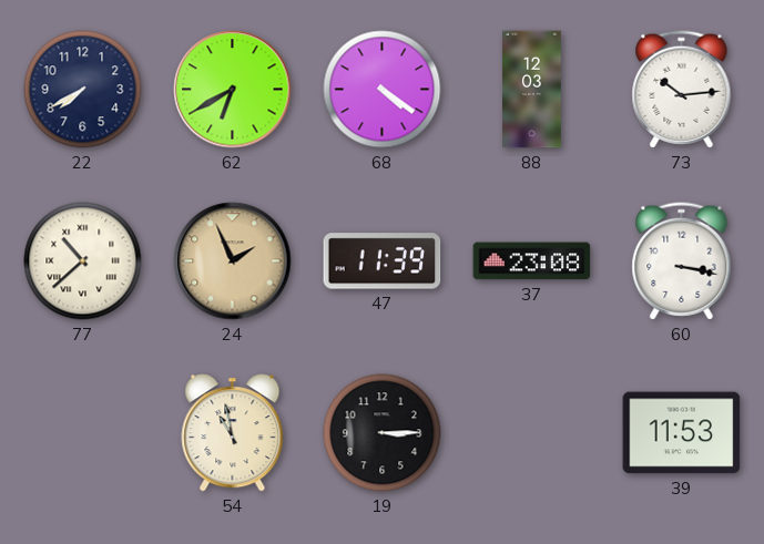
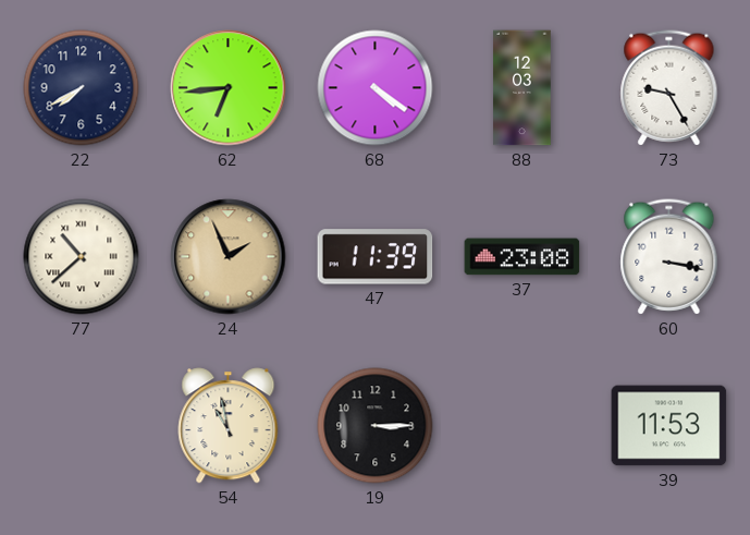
62: 6:40 -> 6:44
73: 10:14 -> 9:25
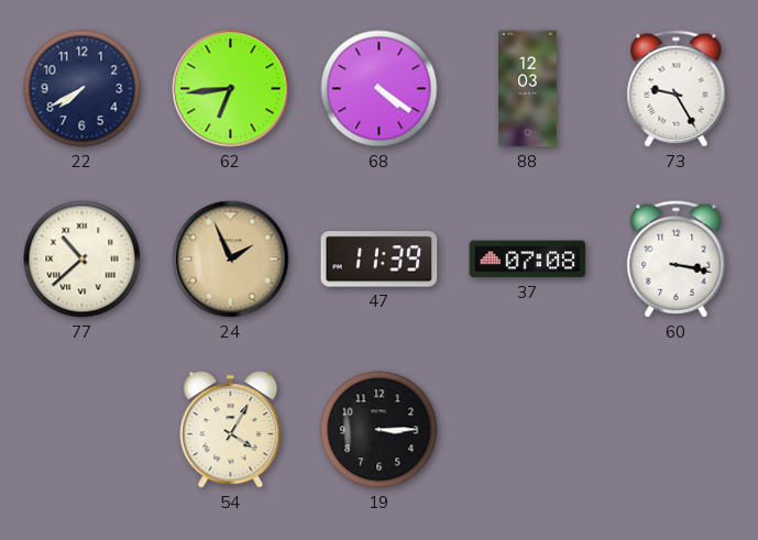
37: 23:08 -> 07:08
54: 10:58 -> 4:05
39: 11:53 -> none
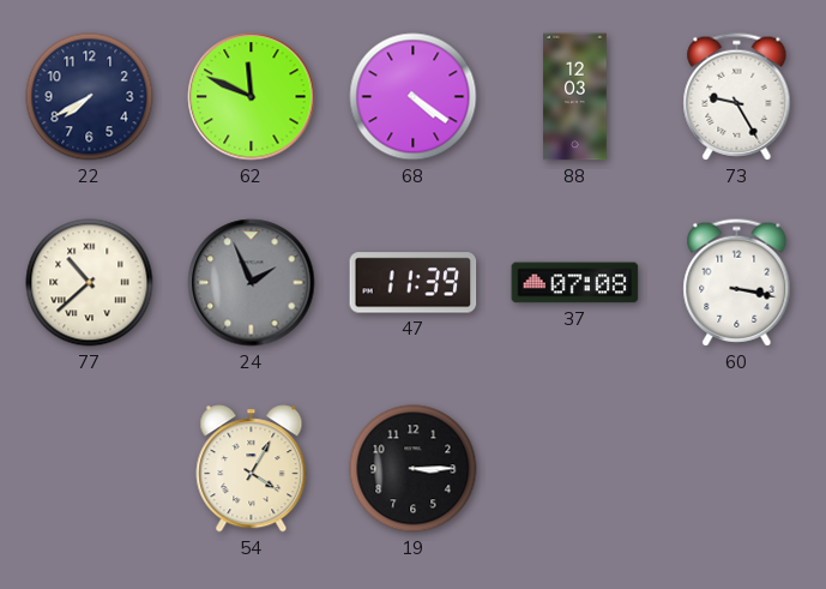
62: 6:44 -> 11:49
24 dial: champagne -> grey
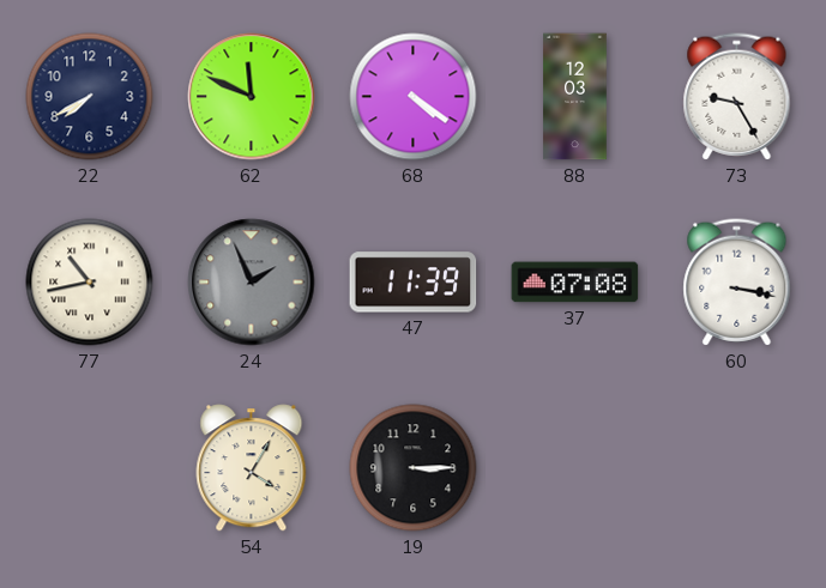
77: 10:38 -> 10:43
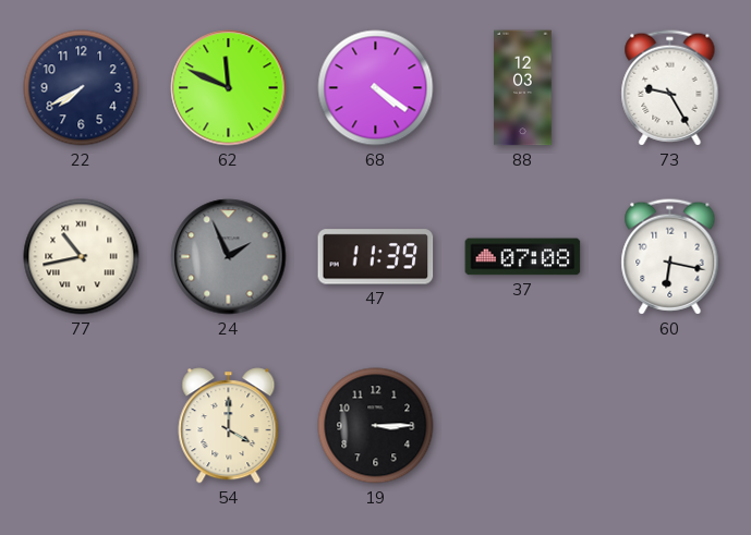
60: 3:17 -> 6:17
54: 4:05 -> 4:00
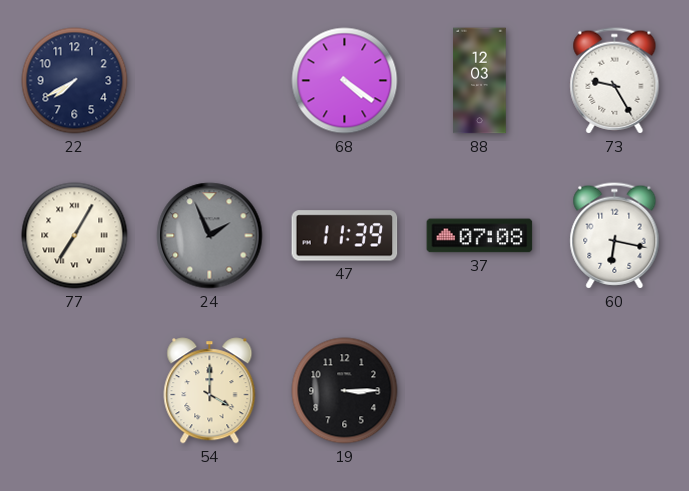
62: 11:49 -> none
77: 10:43 -> 7:05
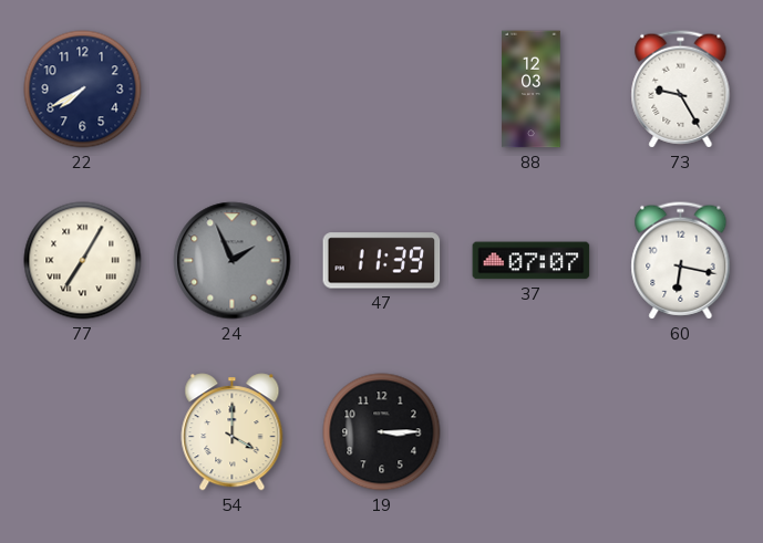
68: 4:21 -> none
37: 07:08 -> 07:07
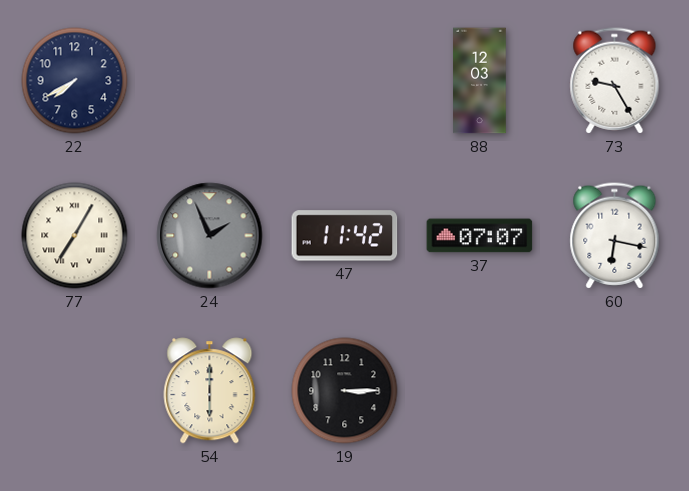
47: 11:39 -> 11:42
54: 4:00 -> 6:00
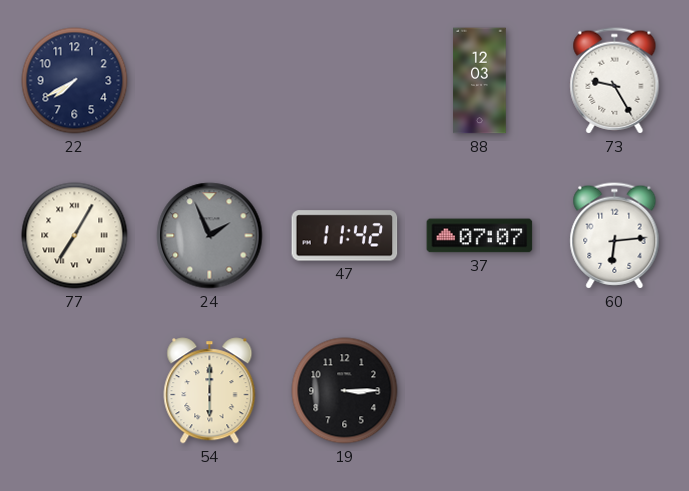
60: 6:17 -> 6:14
